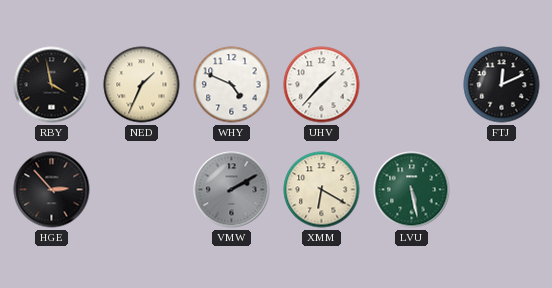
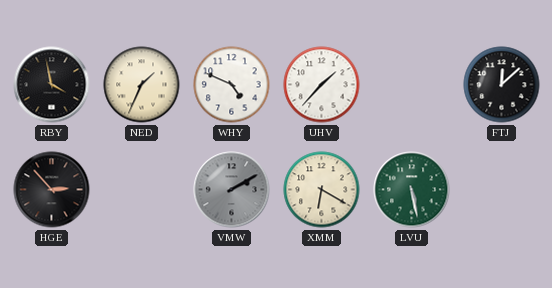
FTJ: 12:11 -> 12:08
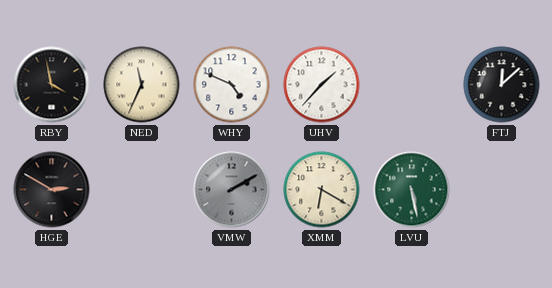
NED: 1:34 -> 11:34
HGE: 2:53 -> 2:50
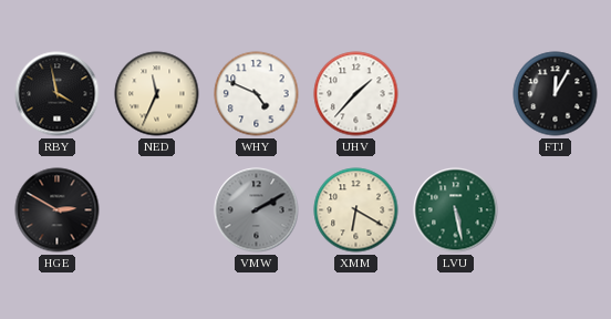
FTJ: 12:08 -> 12:05
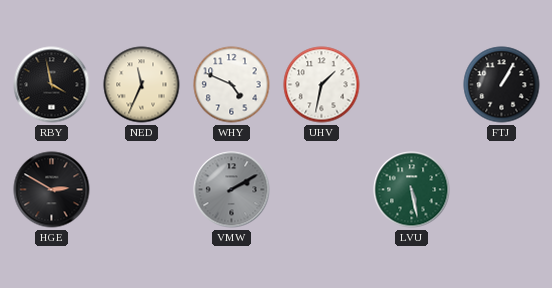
UHV: 1:37 -> 1:32
FTJ: 12:05 -> 1:05
XMM: 6:20 -> none
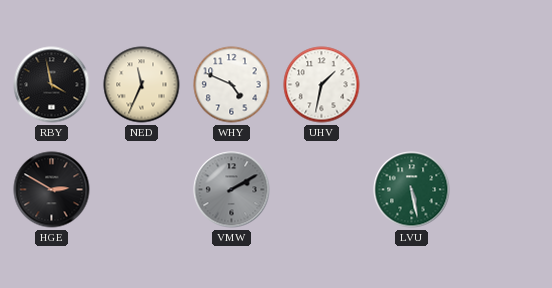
FTJ: 1:05 -> none
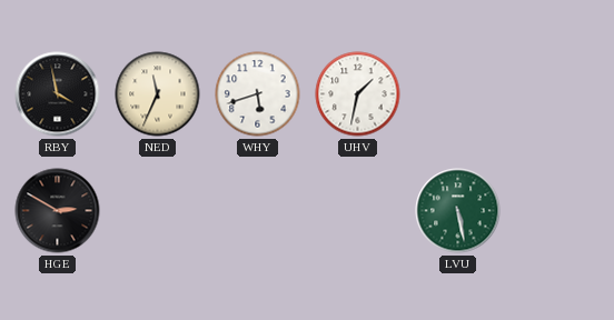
WHY: 4:49 -> 5:42
VMW: 2:10 -> none
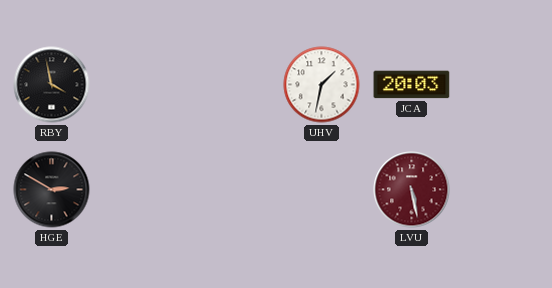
NED: 11:34 -> none
WHY: 5:42 -> none
JCA: none -> 20:03
LVU dial: green -> burgundy
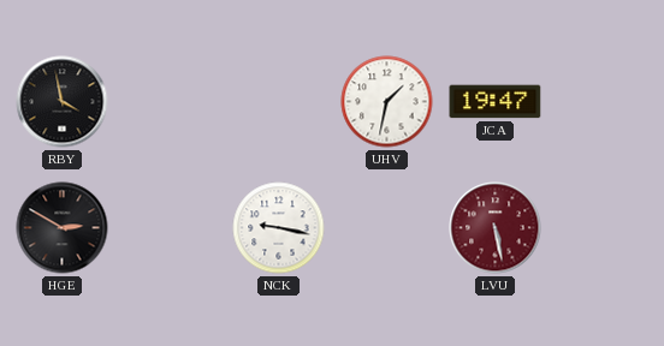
JCA: 20:03 -> 19:47
NCK: none -> 9:17
